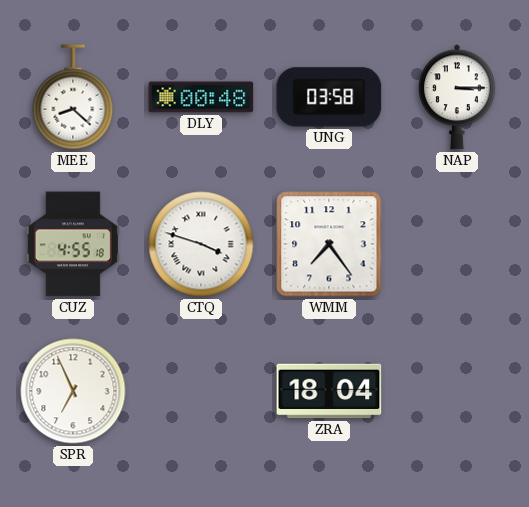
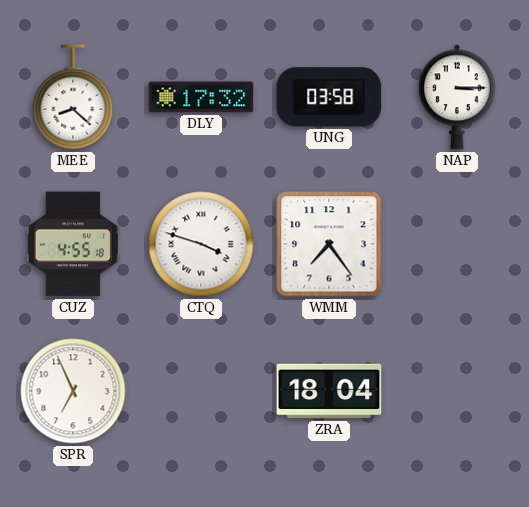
DLY: 00:48 -> 17:32
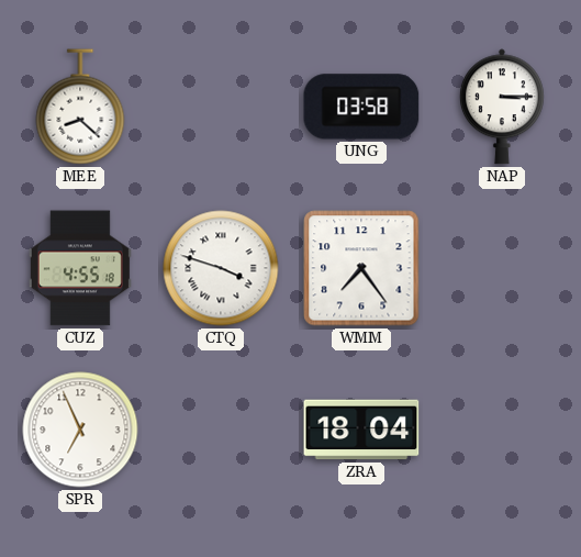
DLY: 17:32 -> none
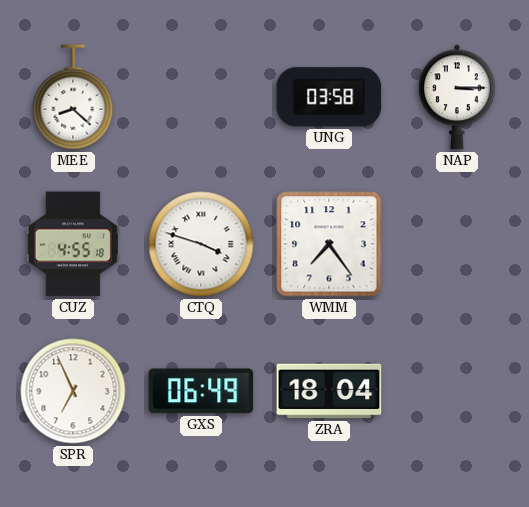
GXS: none -> 06:49
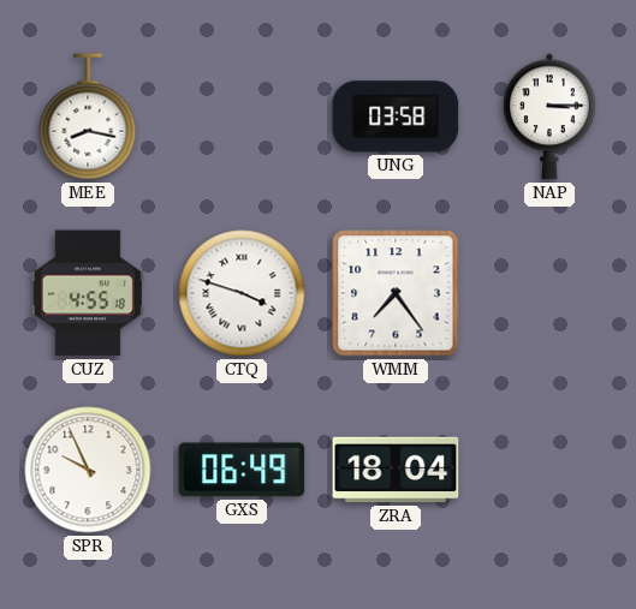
MEE: 8:22 -> 8:17
SPR: 6:56 -> 9:56
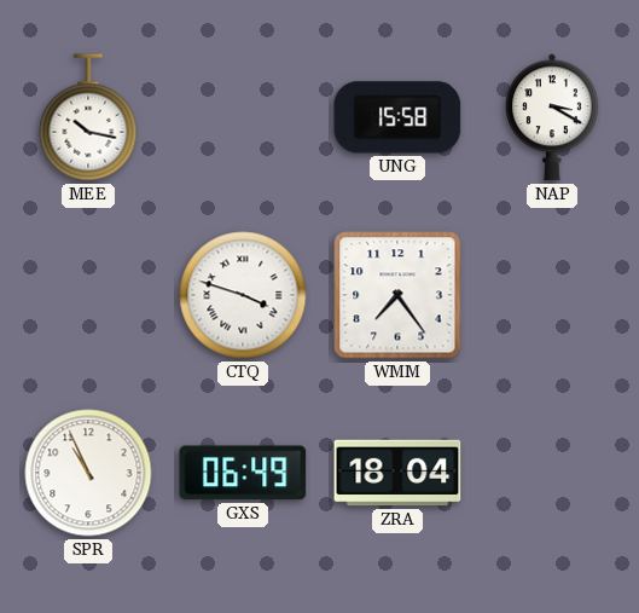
MEE: 8:17 -> 10:17
UNG: 03:58 -> 15:58
NAP: 3:15 -> 3:20
CUZ: 4:55 -> none
SPR: 9:56 -> 10:56
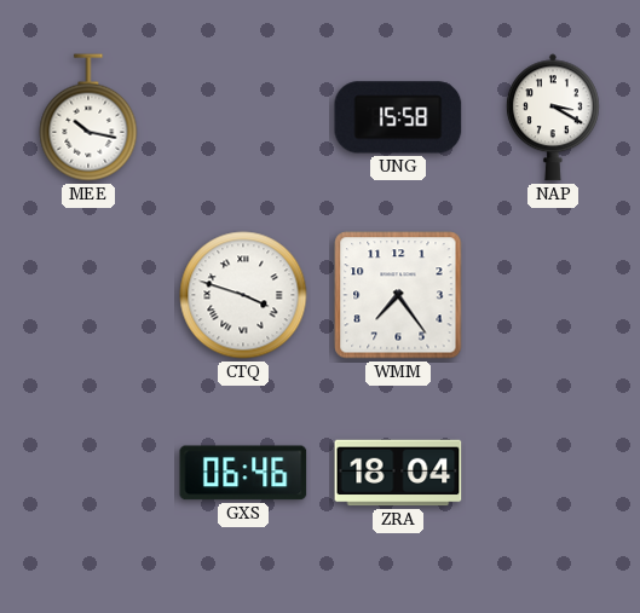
SPR: 10:56 -> none
GXS: 06:49 -> 06:46
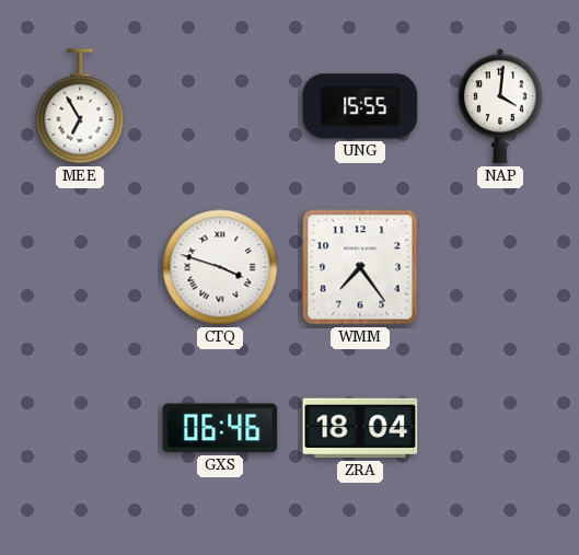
MEE: 10:17 -> 6:55
UNG: 15:58 -> 15:55
NAP: 3:20 -> 4:01
